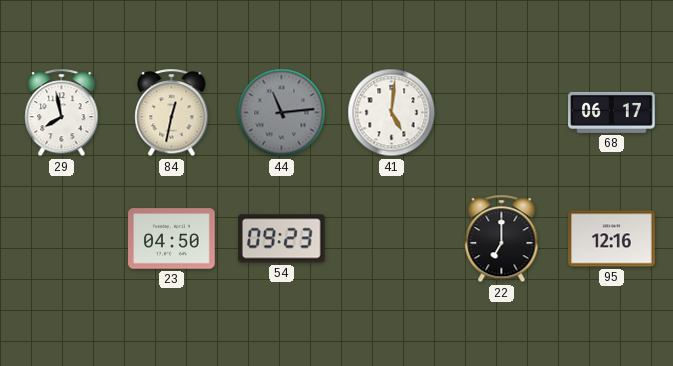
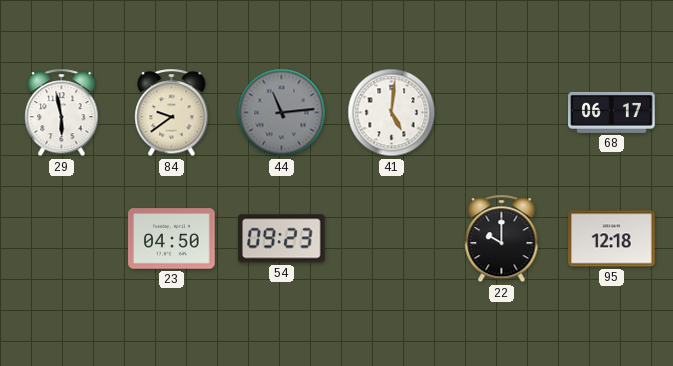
29: 7:58 -> 5:58
84: 12:32 -> 9:39
22: 7:00 -> 10:00
95: 12:16 -> 12:18
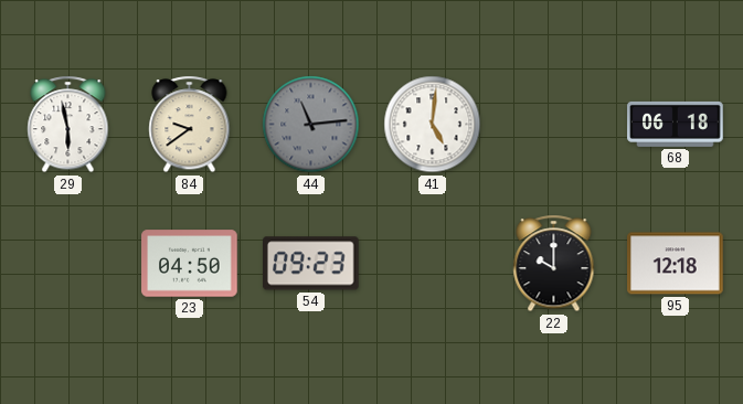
68: 06:17 -> 06:18
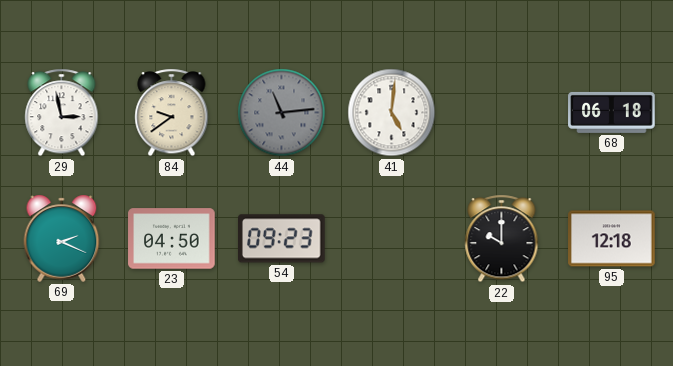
29: 5:58 -> 2:58
69: none -> 2:19
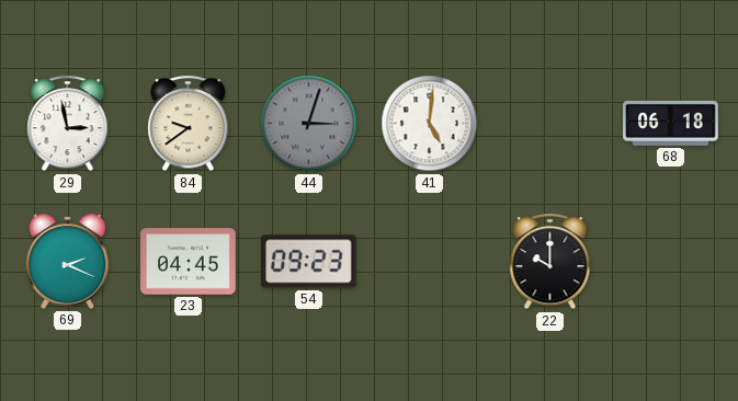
44: 11:14 -> 3:03
23: 04:50 -> 04:45
95: 12:18 -> none
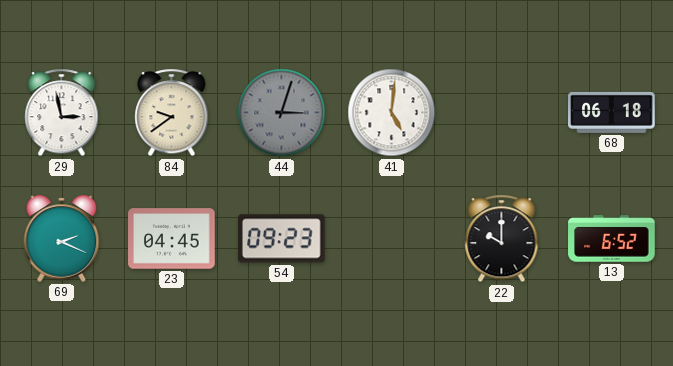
13: none -> 6:52
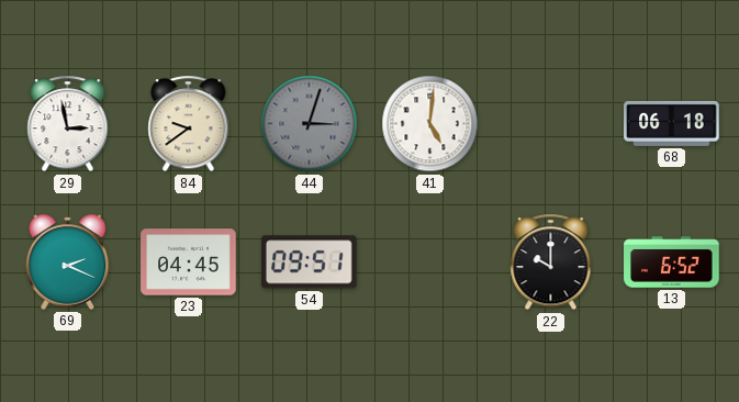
54: 09:23 -> 09:51
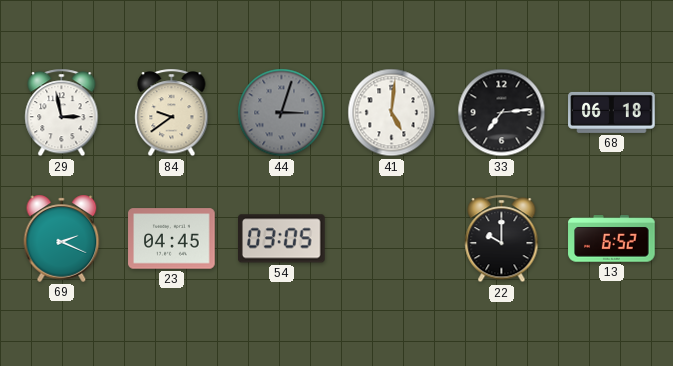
33: none -> 7:14
54: 09:51 -> 03:05
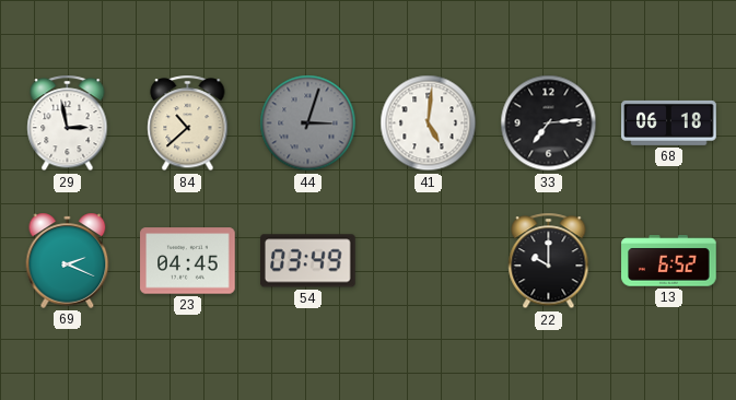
84: 9:39 -> 10:38
54: 03:05 -> 03:49
